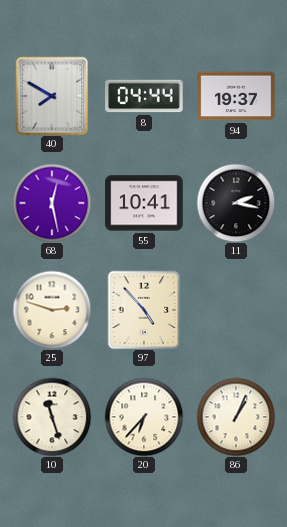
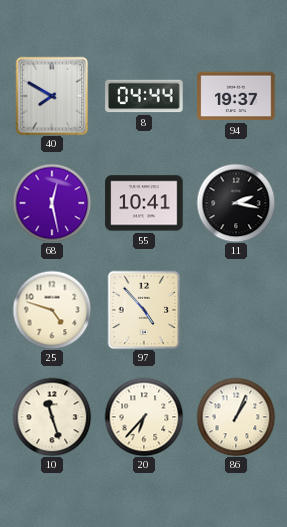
25: 2:48 -> 4:48
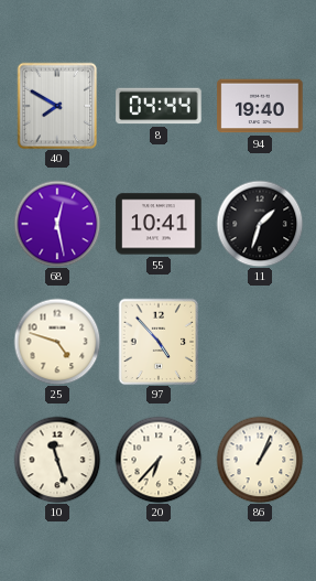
94: 19:37 -> 19:40
11: 2:17 -> 1:33
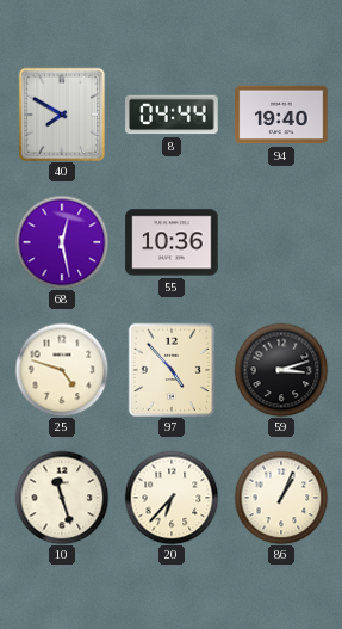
55: 10:41 -> 10:36
11: 1:33 -> none
59: none -> 3:12
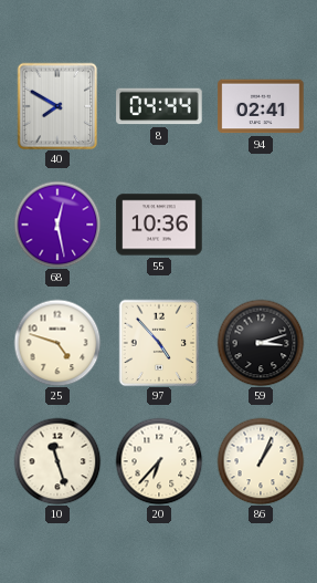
94: 19:40 -> 02:41
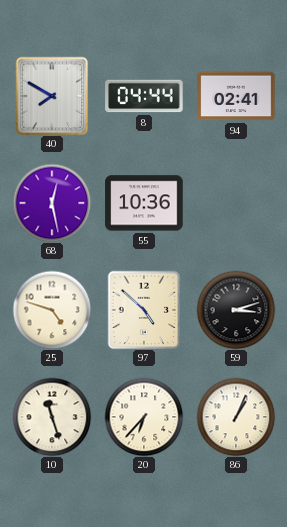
97: 4:53 -> 4:52
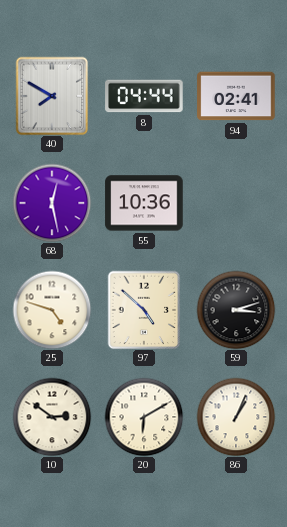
10: 11:27 -> 2:51
20: 6:37 -> 6:10
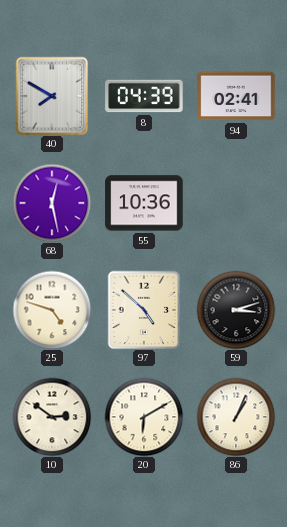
8: 04:44 -> 04:39
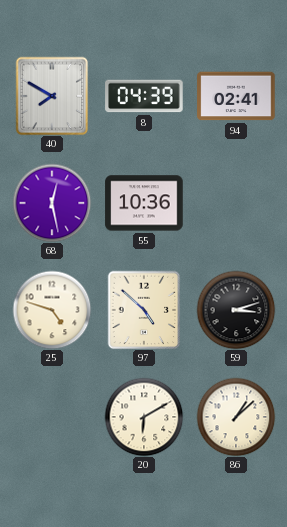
10: 2:51 -> none
86: 1:04 -> 1:08
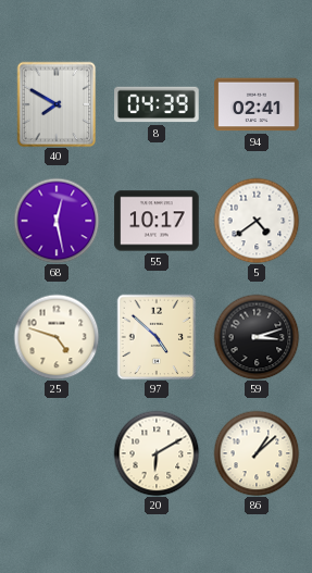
55: 10:36 -> 10:17
5: none -> 4:39
